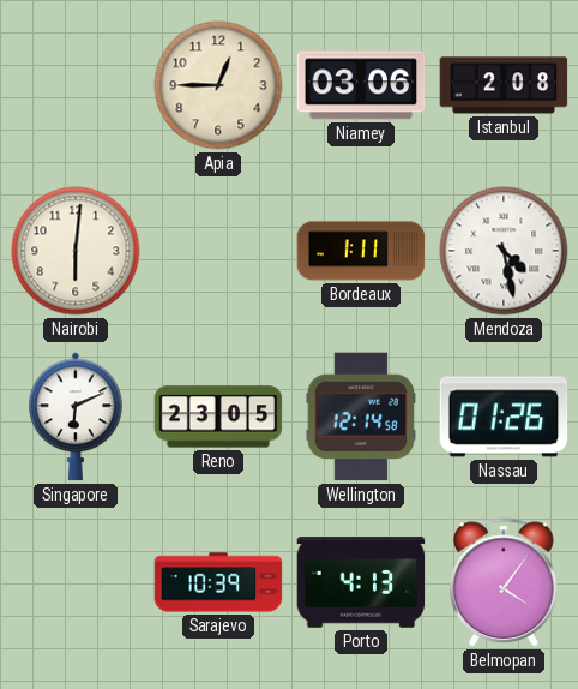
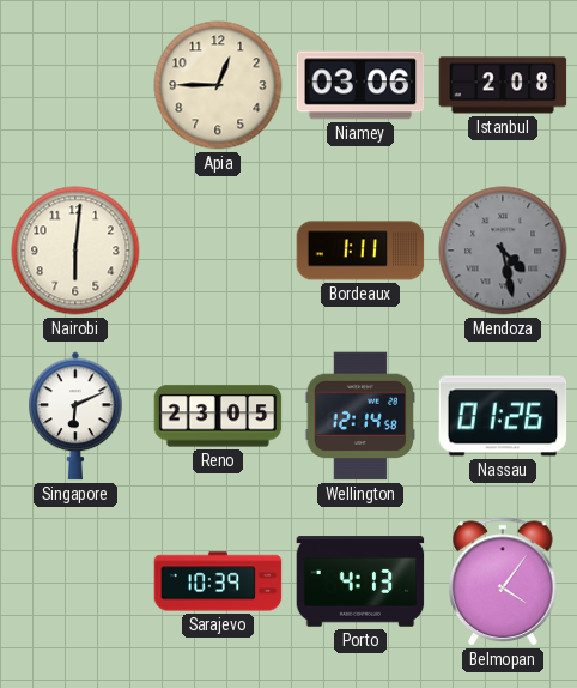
Mendoza dial: white -> grey
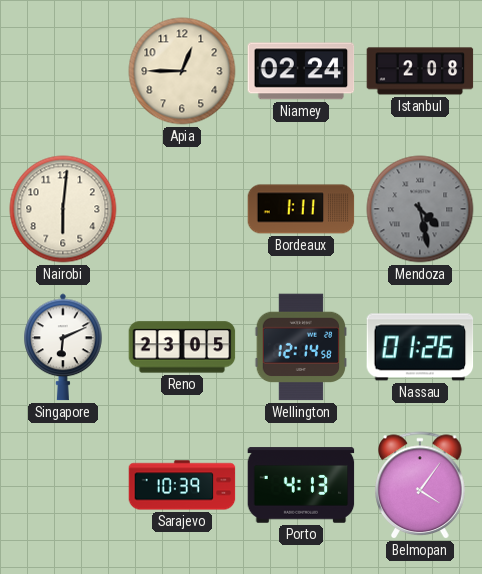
Niamey: 03:06 -> 02:24
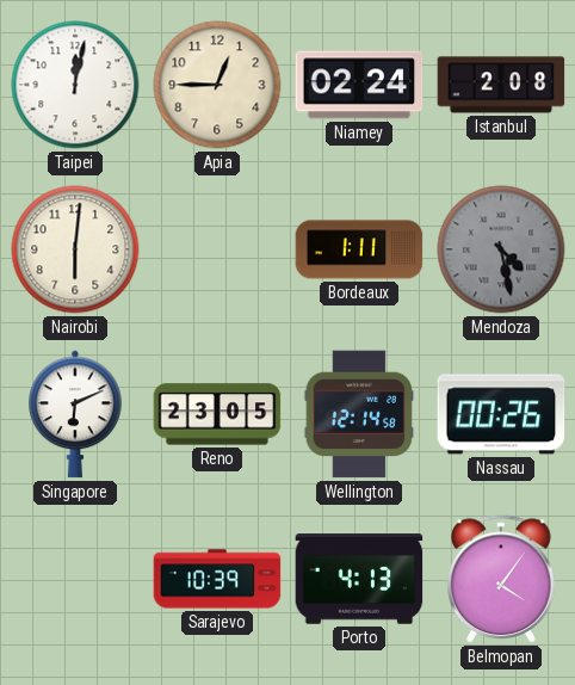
Taipei: none -> 12:02
Nassau: 01:26 -> 00:26
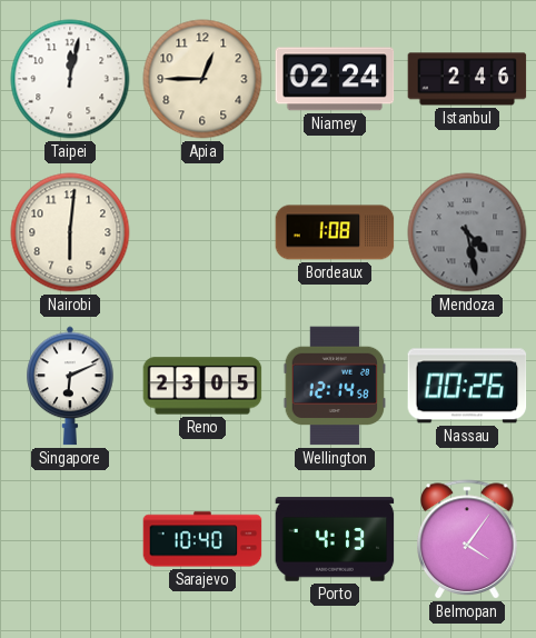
Istanbul: 2:08 -> 2:46
Bordeaux: 1:11 -> 1:08
Sarajevo: 10:39 -> 10:40
